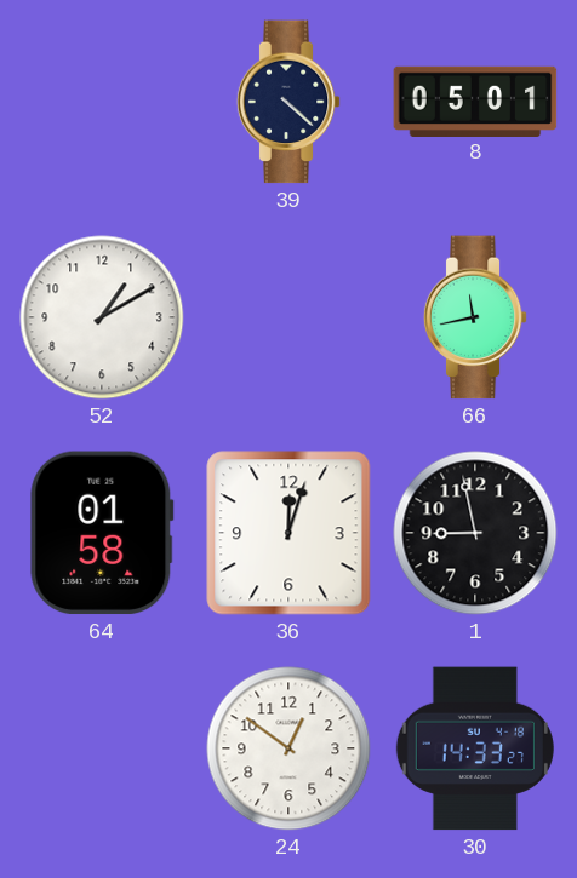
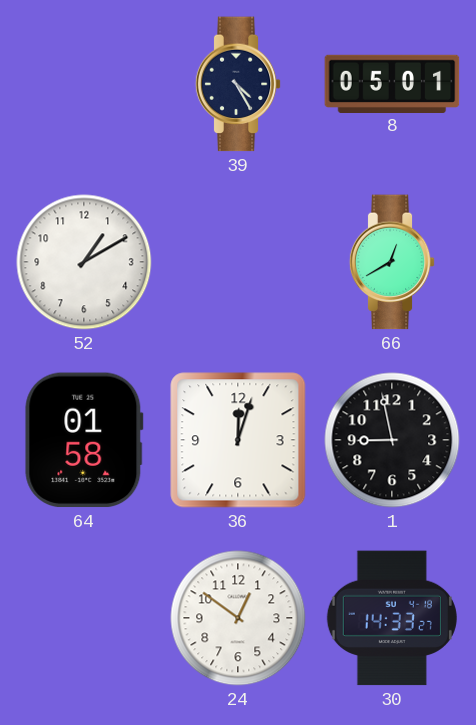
39: 4:22 -> 4:25
66: 11:43 -> 12:40
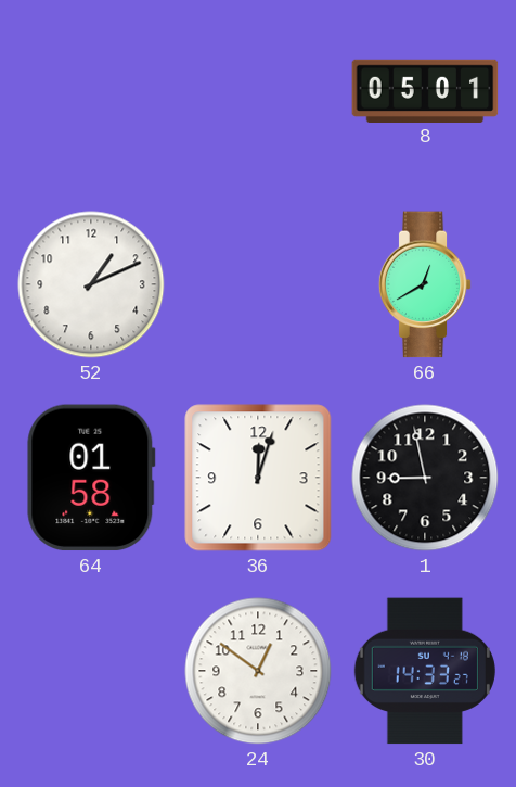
39: 4:25 -> none
52: 1:10 -> 1:11
